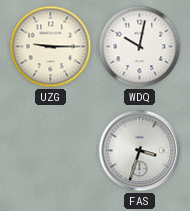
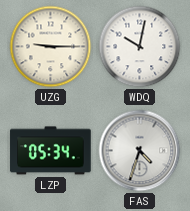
LZP: none -> 05:34
FAS: 3:33 -> 4:33
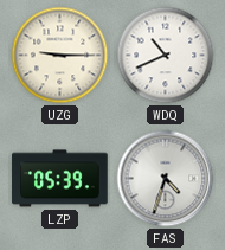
WDQ: 10:02 -> 10:41
LZP: 05:34 -> 05:39
